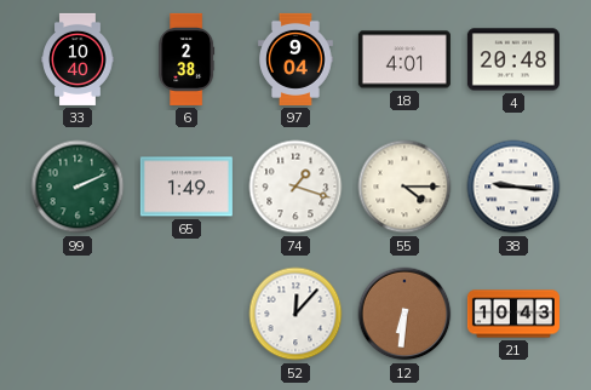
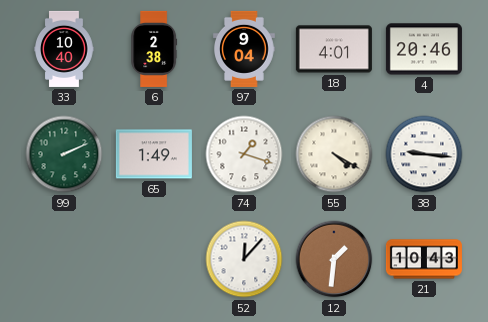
4: 20:48 -> 20:46
55: 4:15 -> 4:20
12: 6:31 -> 1:31
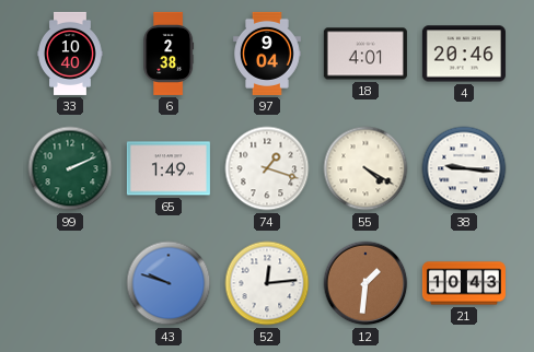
43: none -> 9:48
52: 12:07 -> 12:14
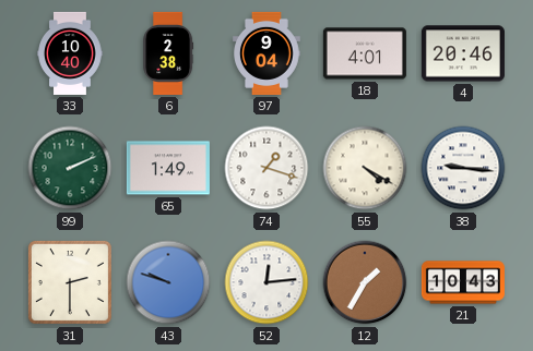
31: none -> 2:30
12: 1:31 -> 1:35
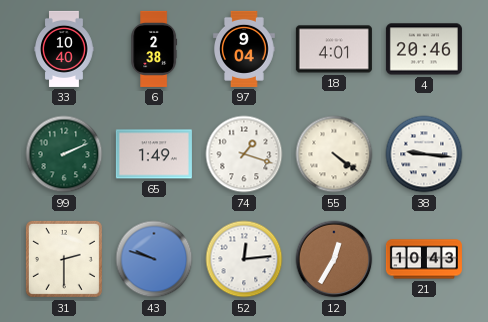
55: 4:20 -> 4:21
12: 1:35 -> 12:35
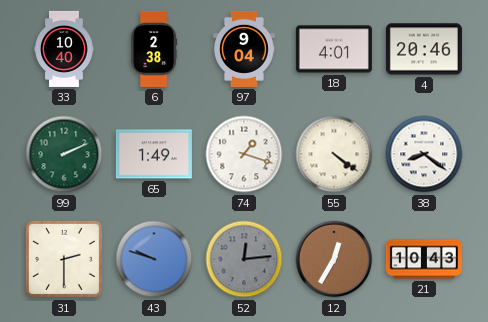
38: 9:16 -> 8:21
52 dial: white -> grey
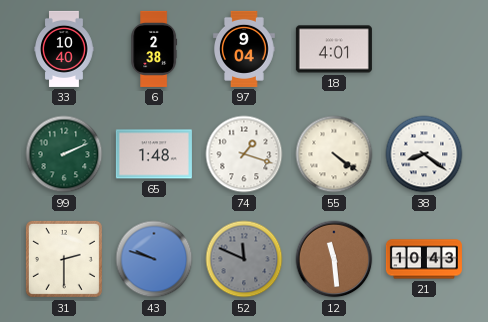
4: 20:46 -> none
65: 1:49 -> 1:48
52: 12:14 -> 11:49
12: 12:35 -> 11:29
